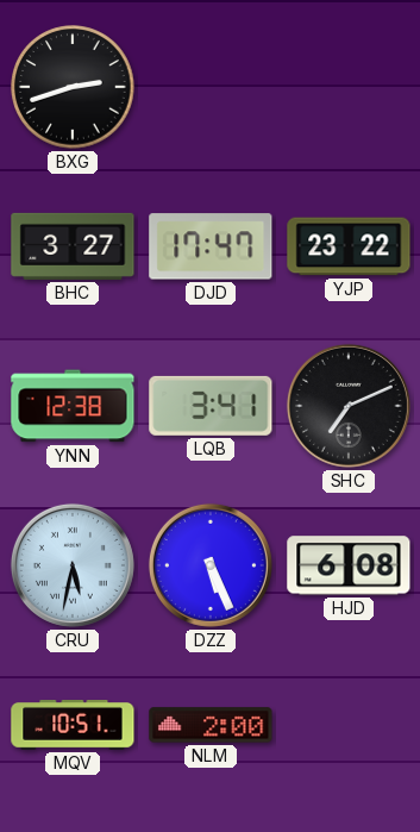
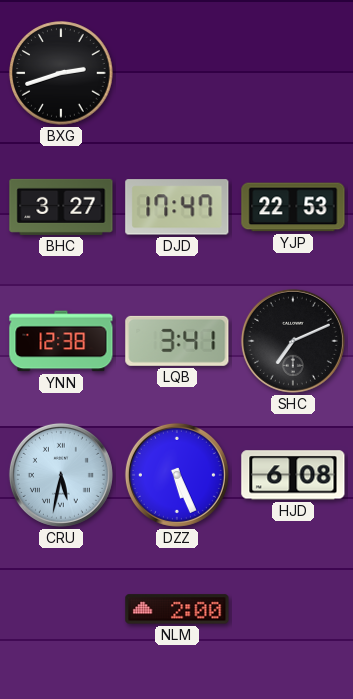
YJP: 23:22 -> 22:53
MQV: 10:51 -> none
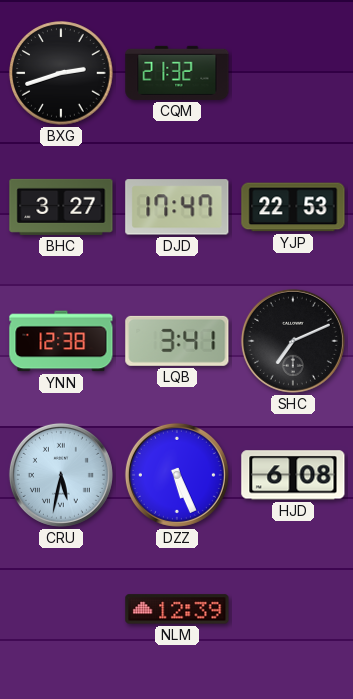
CQM: none -> 21:32
NLM: 2:00 -> 12:39
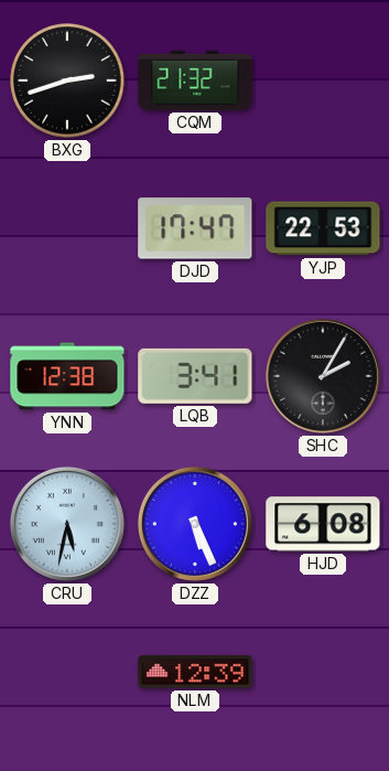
BHC: 3:27 -> none
SHC: 7:11 -> 2:05
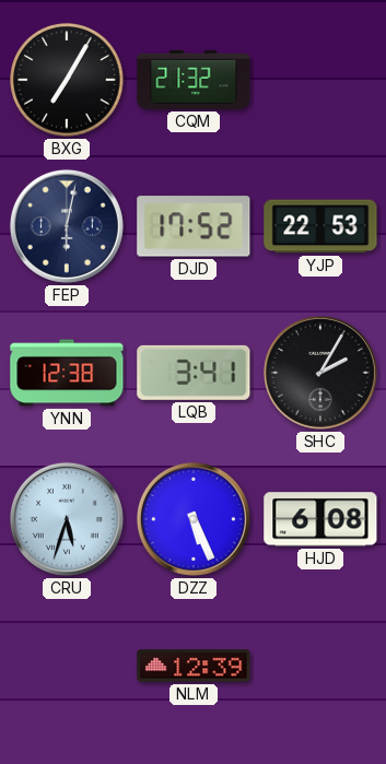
BXG: 2:42 -> 7:05
FEP: none -> 6:02
DJD: 17:47 -> 17:52
CRU: 5:32 -> 5:33
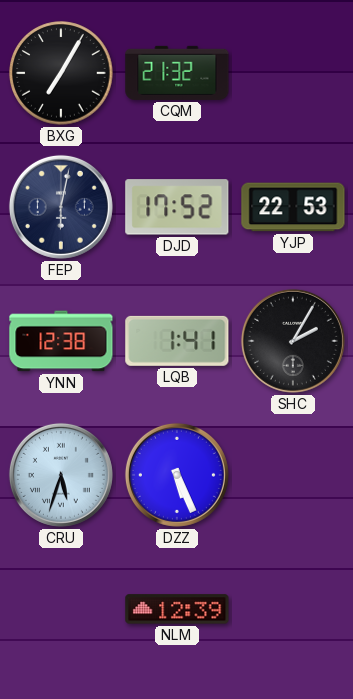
LQB: 3:41 -> 1:41
HJD: 6:08 -> none
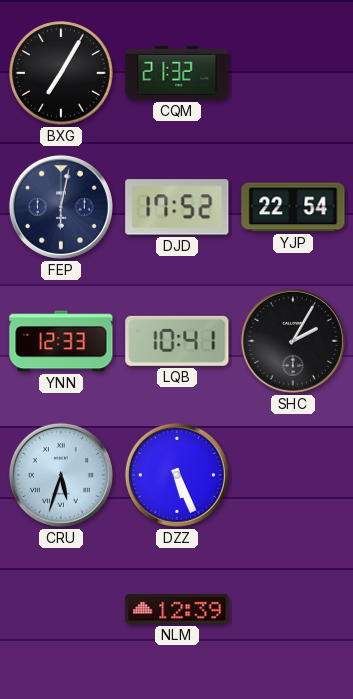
YJP: 22:53 -> 22:54
YNN: 12:38 -> 12:33
LQB: 1:41 -> 10:41
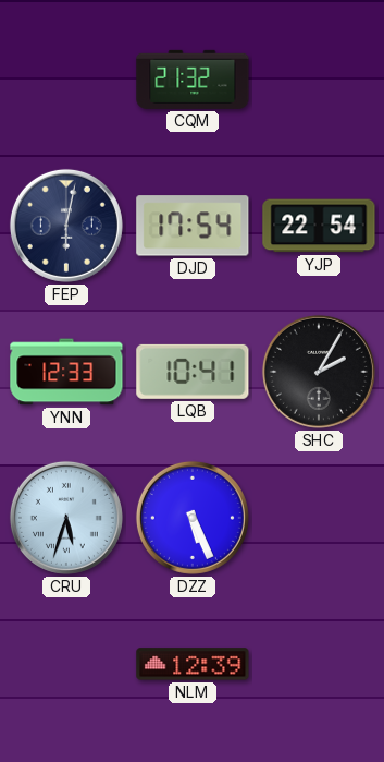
BXG: 7:05 -> none
DJD: 17:52 -> 17:54
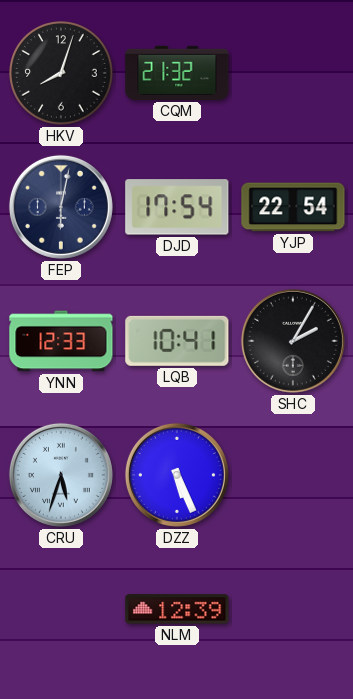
HKV: none -> 8:03
